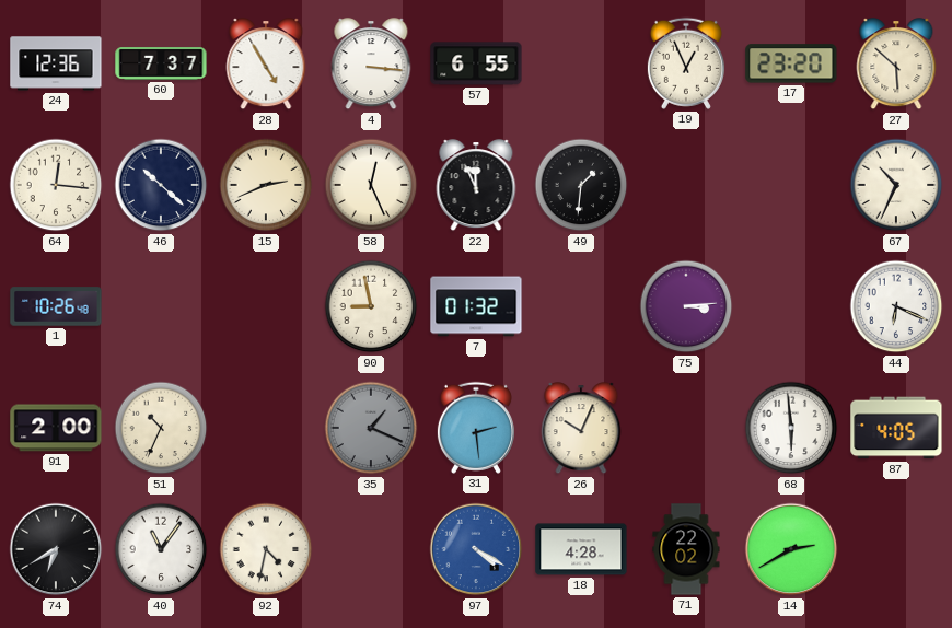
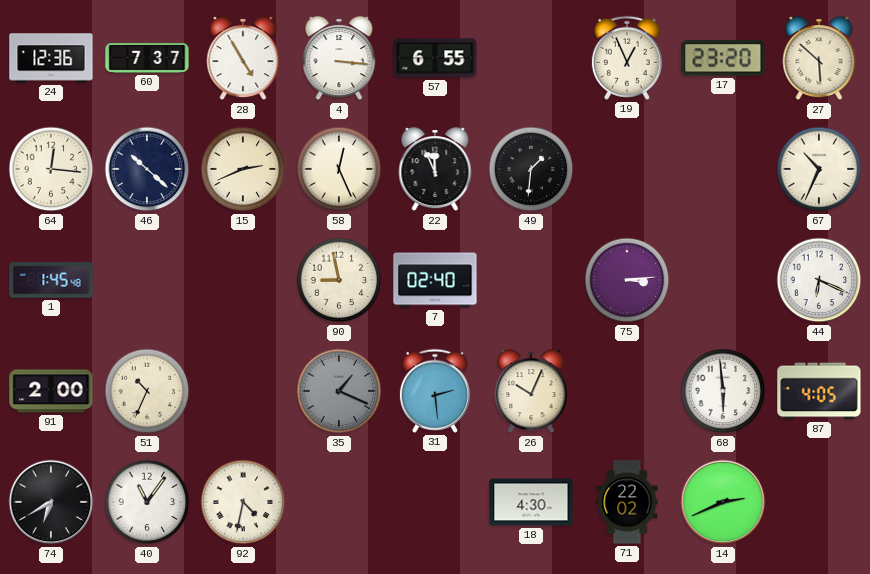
1: 10:26 -> 1:45
7: 01:32 -> 02:40
97: 4:20 -> none
18: 4:28 -> 4:30
14: 2:40 -> 2:41
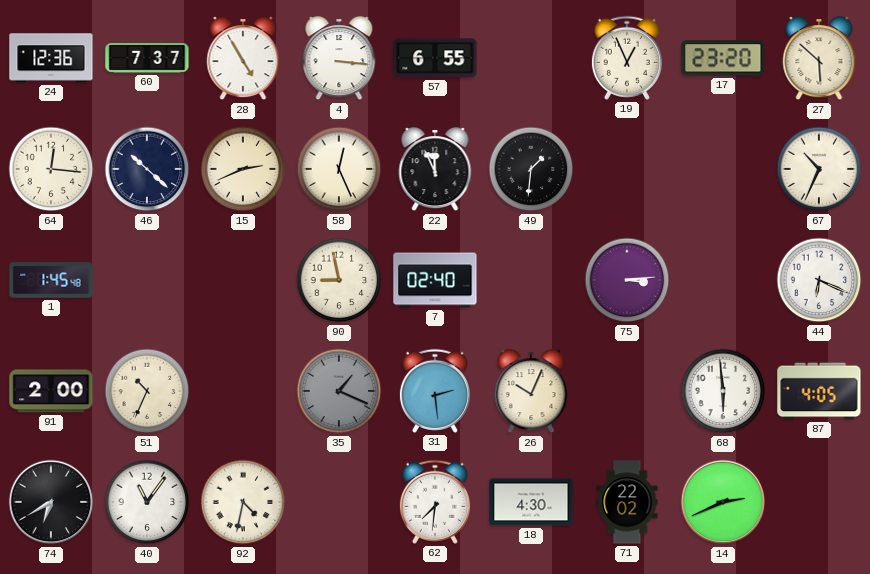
62: none -> 7:31
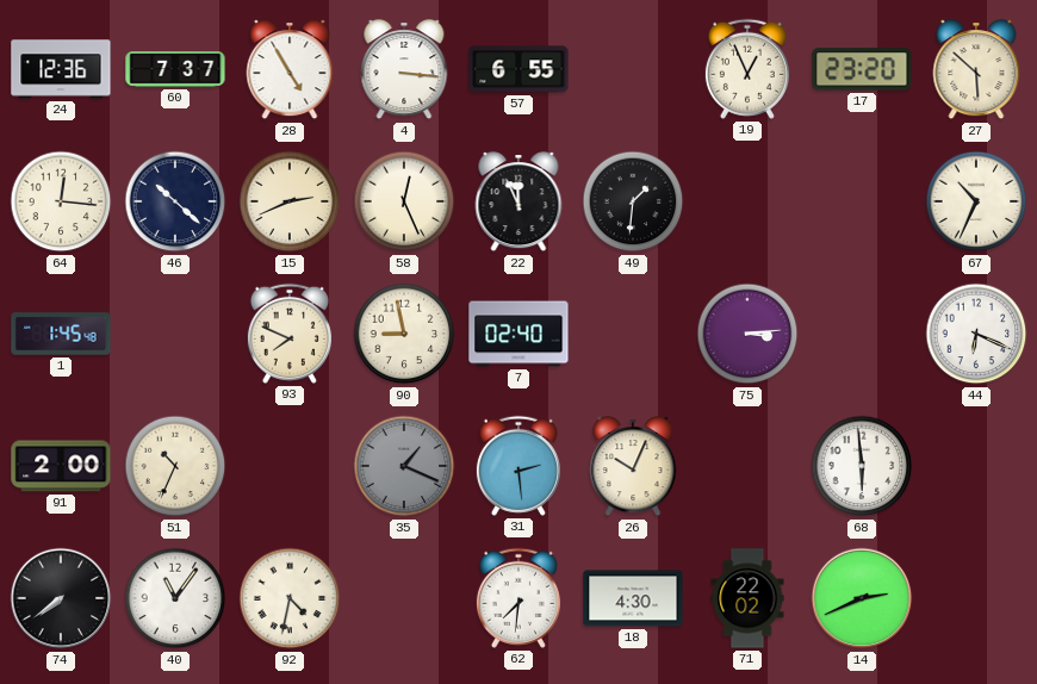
93: none -> 7:49
87: 4:05 -> none
74: 6:40 -> 7:39
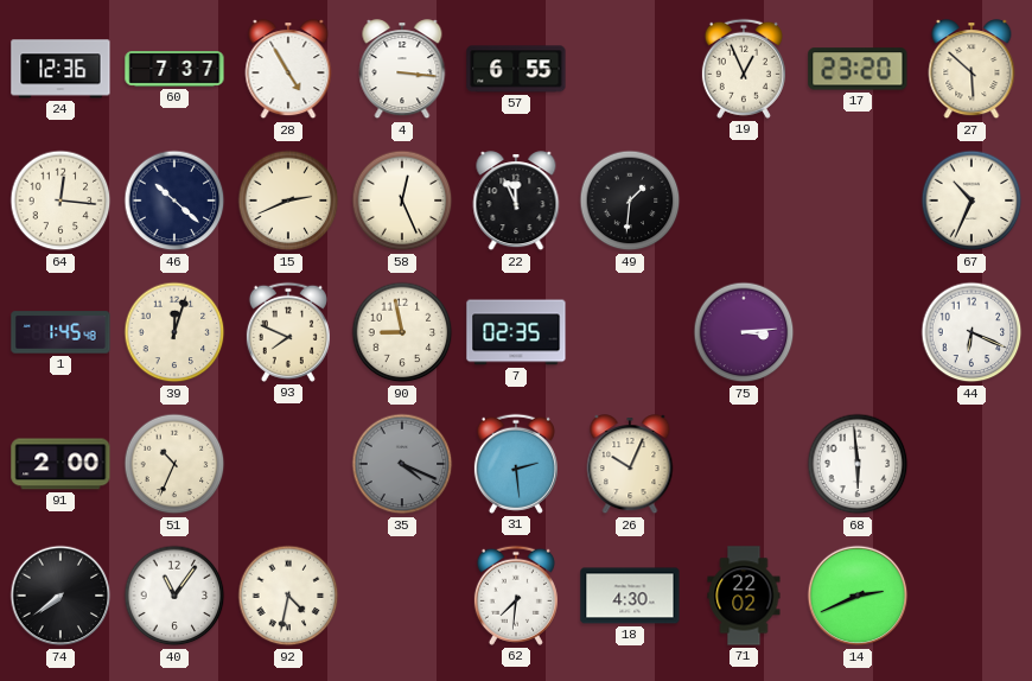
39: none -> 12:03
7: 02:40 -> 02:35
35: 1:19 -> 4:19
